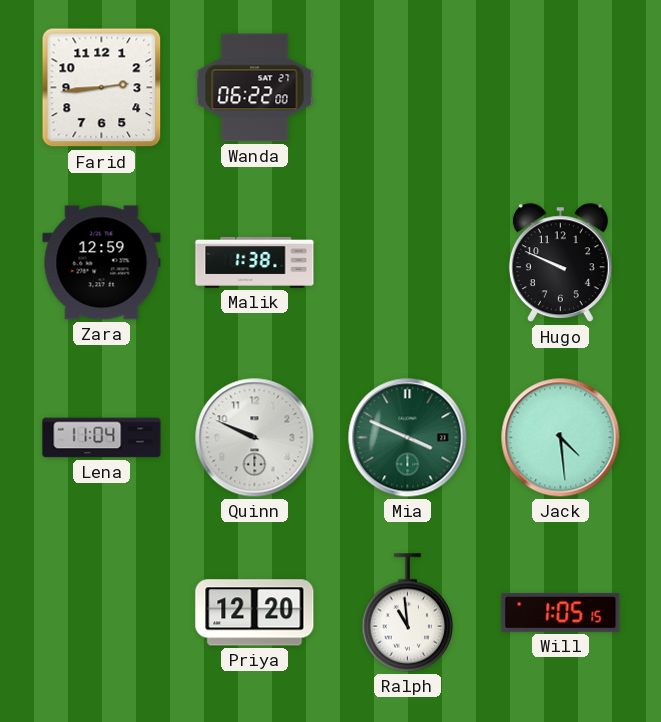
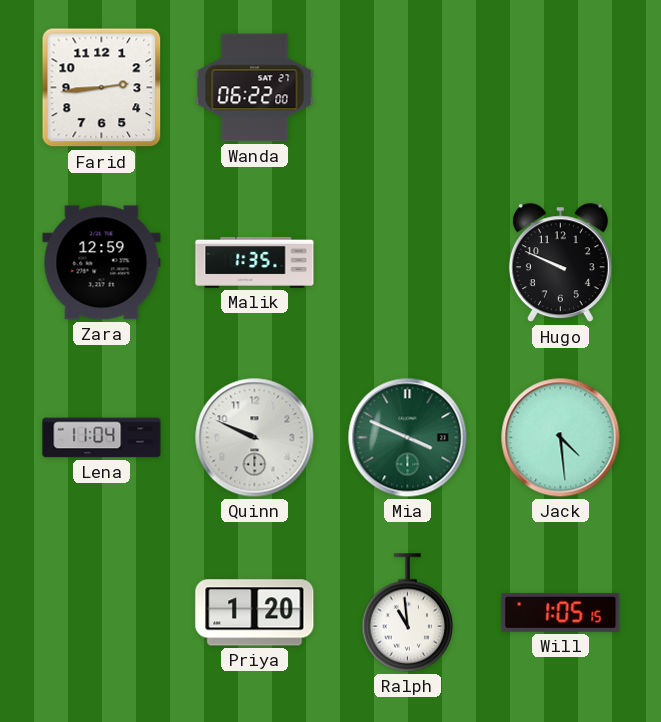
Malik: 1:38 -> 1:35
Priya: 12:20 -> 1:20
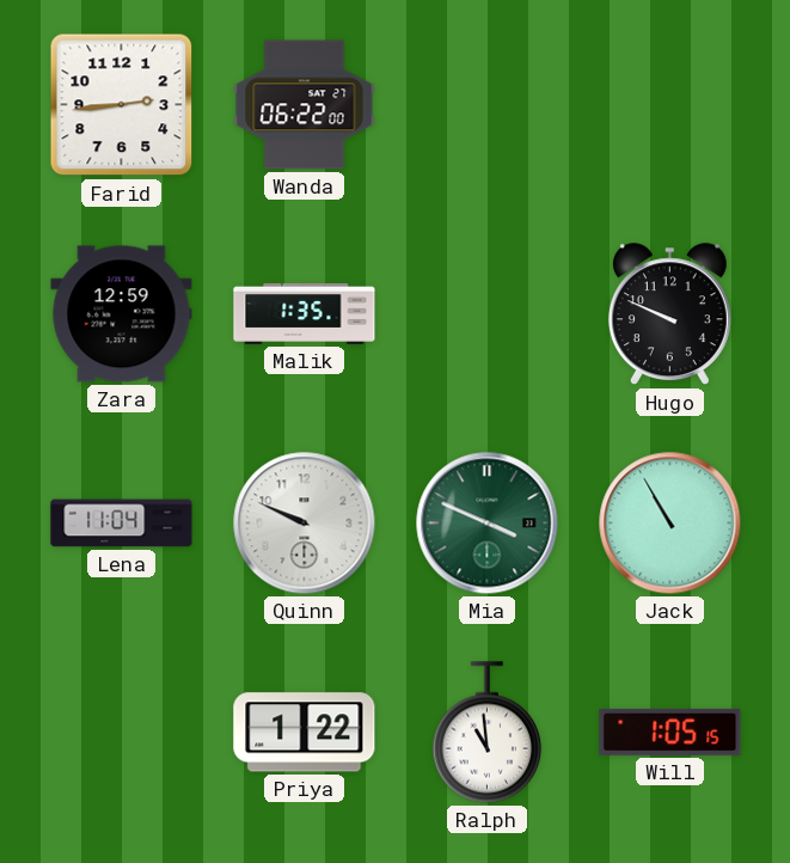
Jack: 4:29 -> 10:55
Priya: 1:20 -> 1:22
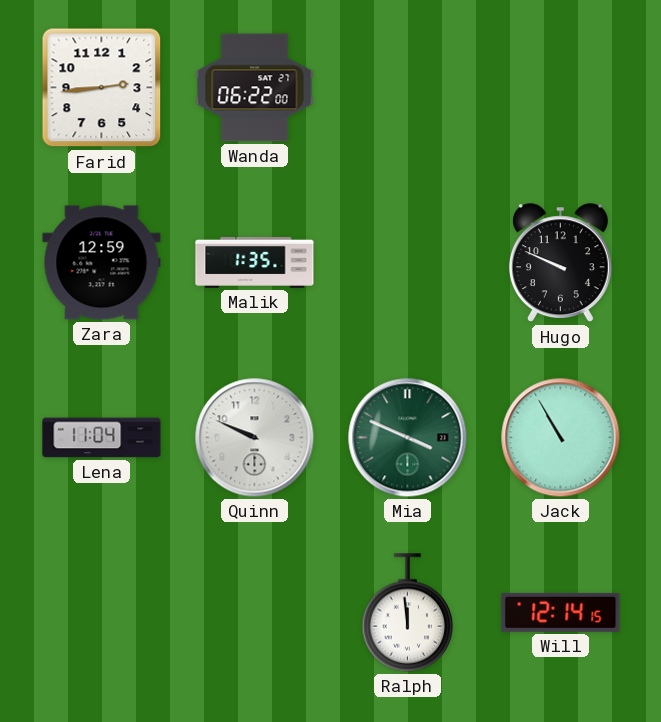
Priya: 1:22 -> none
Ralph: 10:59 -> 11:59
Will: 1:05 -> 12:14
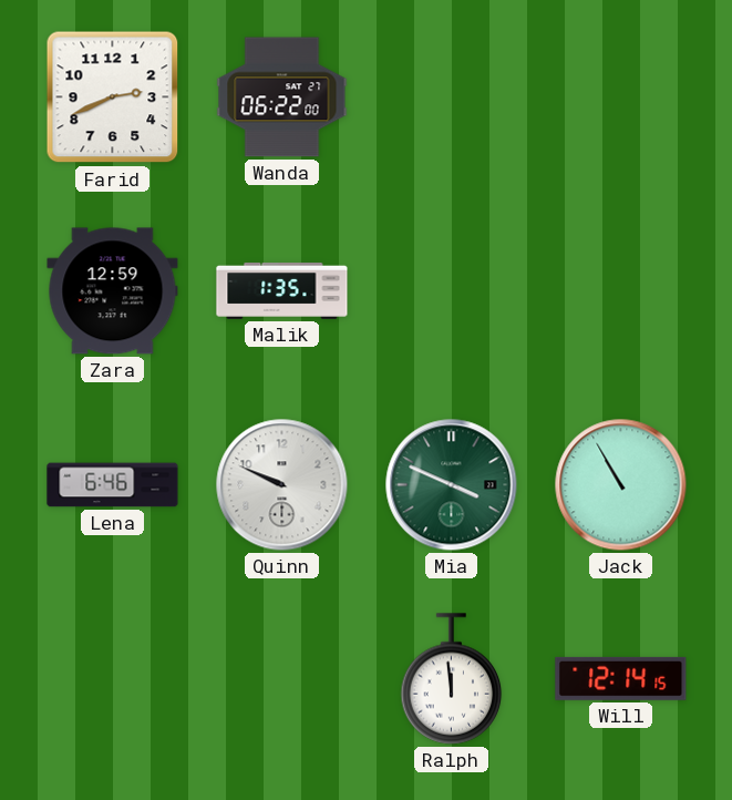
Farid: 2:44 -> 2:41
Hugo: 9:49 -> none
Lena: 11:04 -> 6:46
